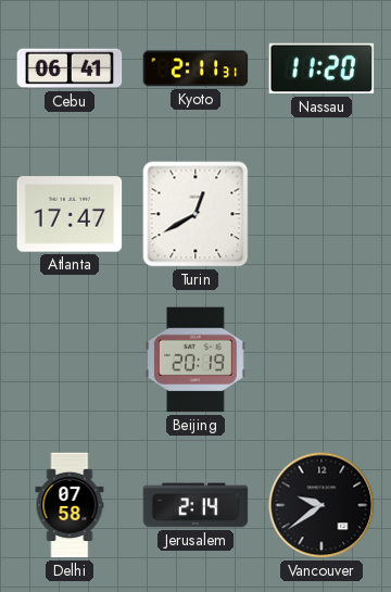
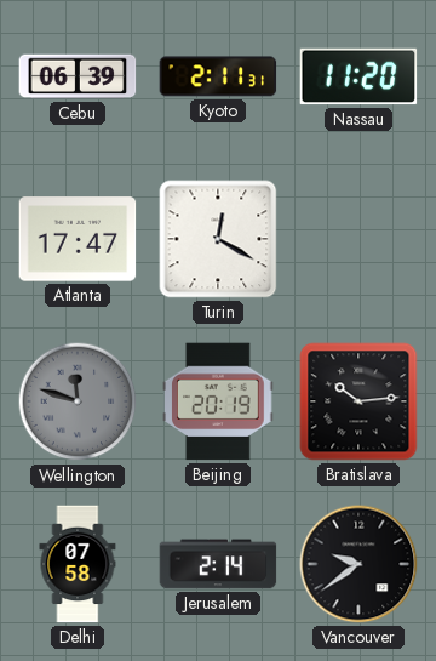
Cebu: 06:41 -> 06:39
Turin: 12:40 -> 12:20
Wellington: none -> 11:48
Bratislava: none -> 10:14
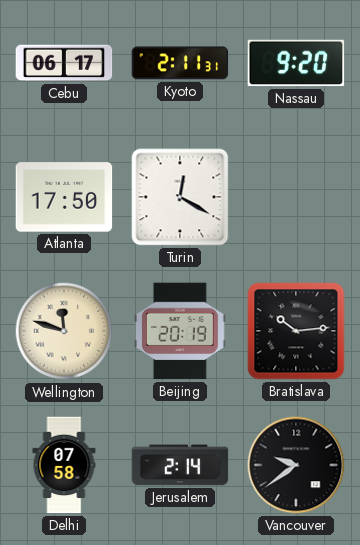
Cebu: 06:39 -> 06:17
Nassau: 11:20 -> 9:20
Atlanta: 17:47 -> 17:50
Wellington dial: grey -> cream
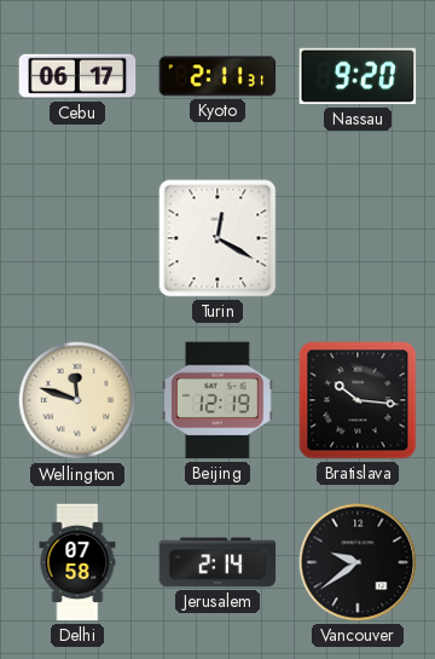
Atlanta: 17:50 -> none
Beijing: 20:19 -> 12:19
Bratislava: 10:14 -> 10:16
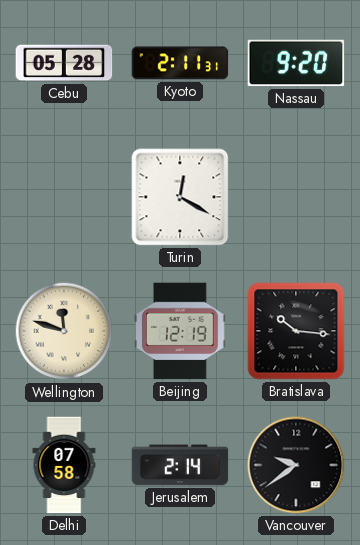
Cebu: 06:17 -> 05:28
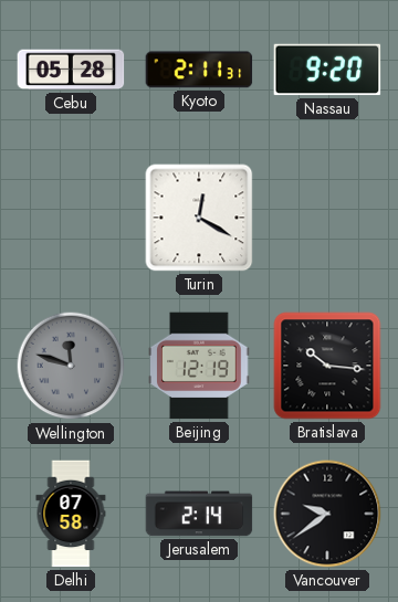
Wellington dial: cream -> grey
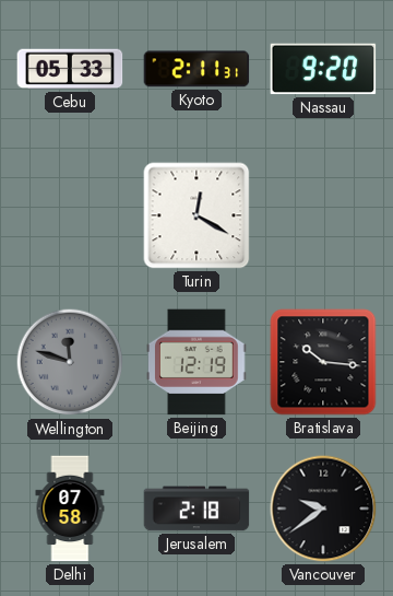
Cebu: 05:28 -> 05:33
Jerusalem: 2:14 -> 2:18
